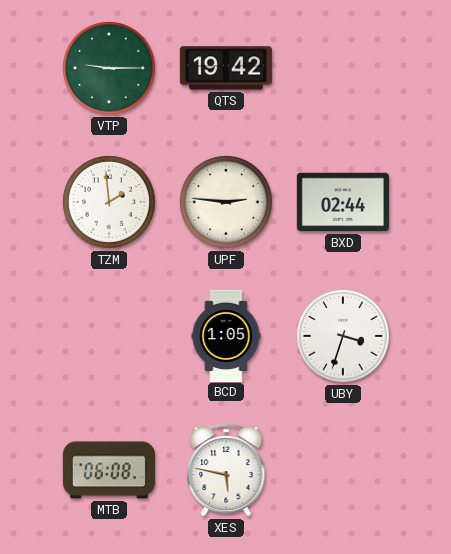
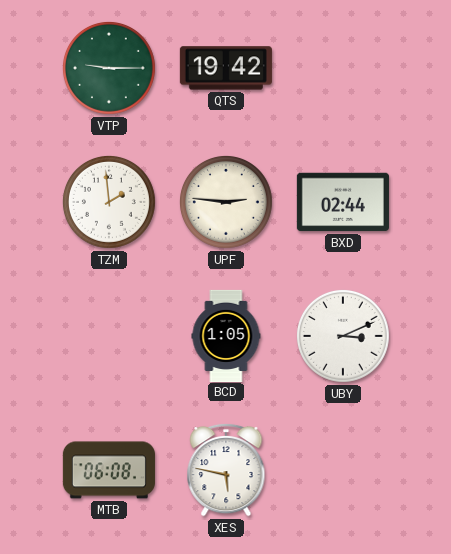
UBY: 3:33 -> 3:11
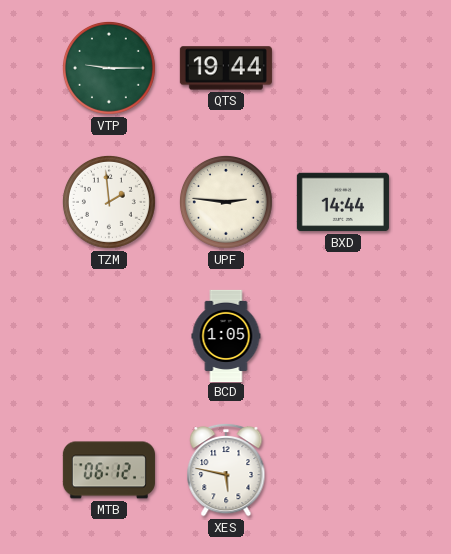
QTS: 19:42 -> 19:44
BXD: 02:44 -> 14:44
UBY: 3:11 -> none
MTB: 06:08 -> 06:12
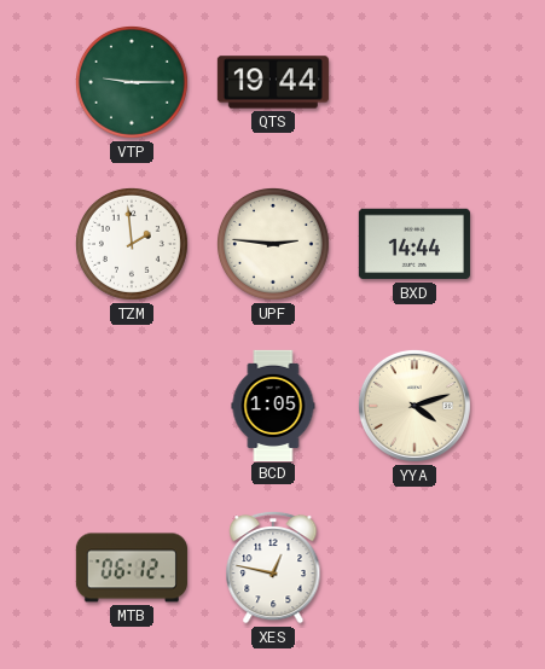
YYA: none -> 4:12
XES: 5:47 -> 12:47
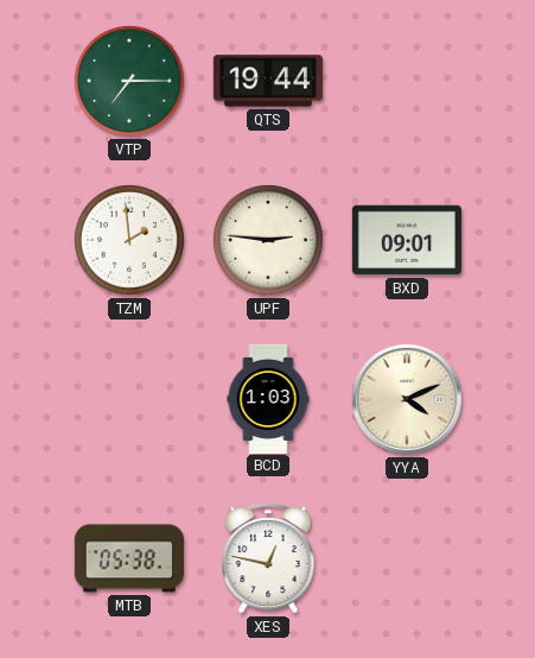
VTP: 9:15 -> 7:15
BXD: 14:44 -> 09:01
BCD: 1:05 -> 1:03
YYA: 4:12 -> 4:11
MTB: 06:12 -> 05:38
